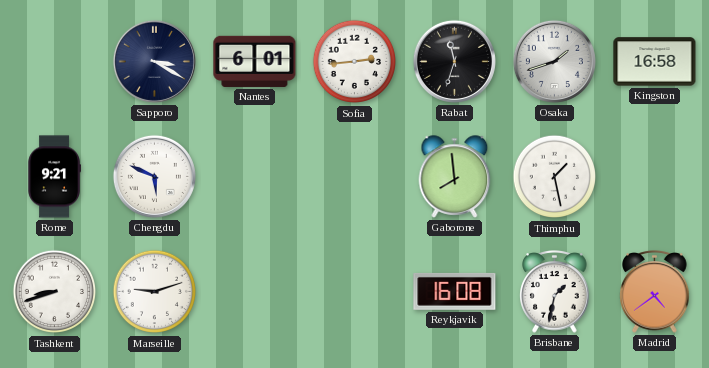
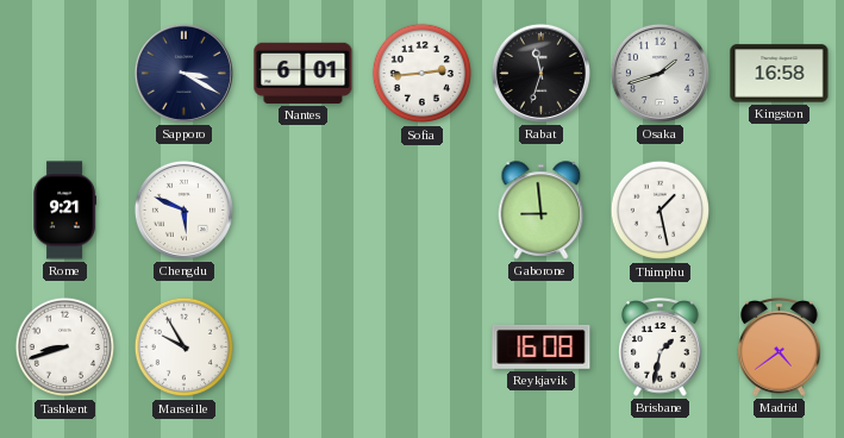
Gaborone: 7:59 -> 8:59
Marseille: 9:12 -> 9:55
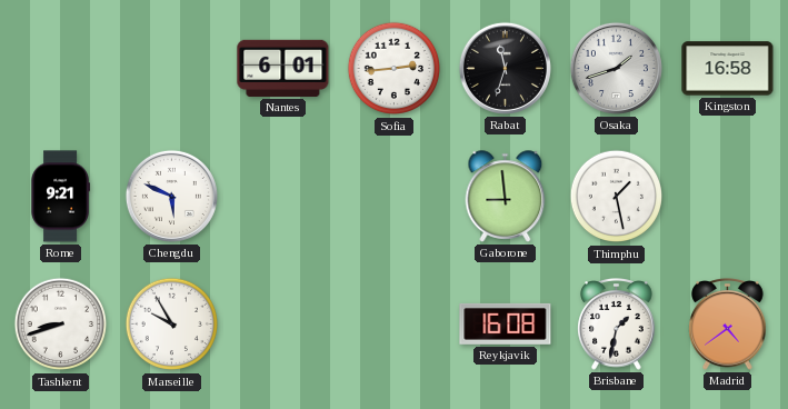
Sapporo: 3:20 -> none
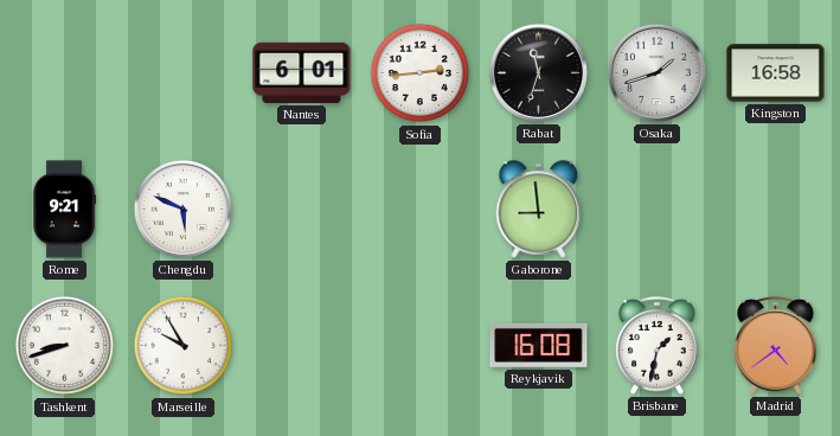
Thimphu: 1:28 -> none
